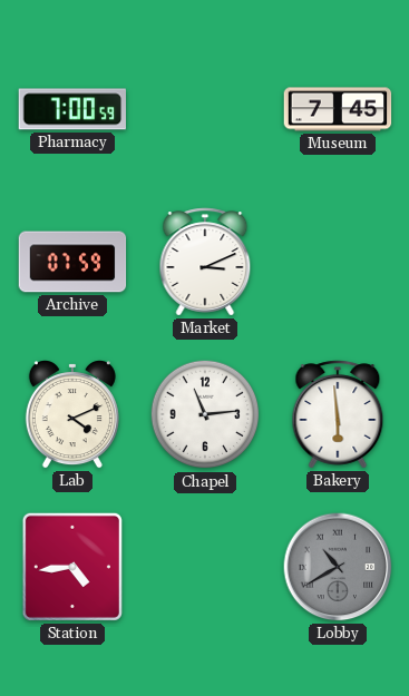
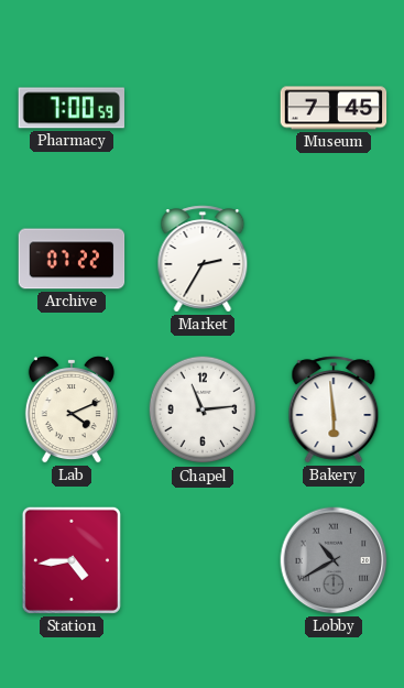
Archive: 07:59 -> 07:22
Market: 3:11 -> 2:35
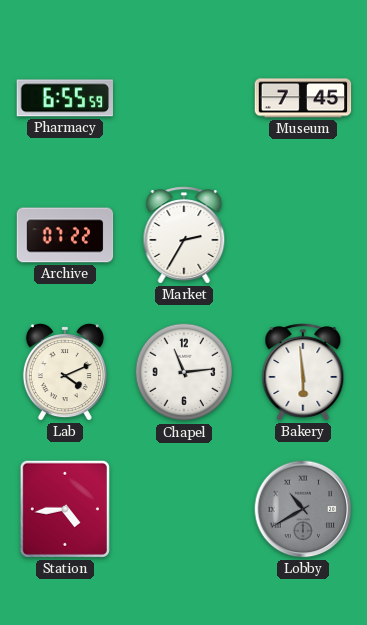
Pharmacy: 7:00 -> 6:55
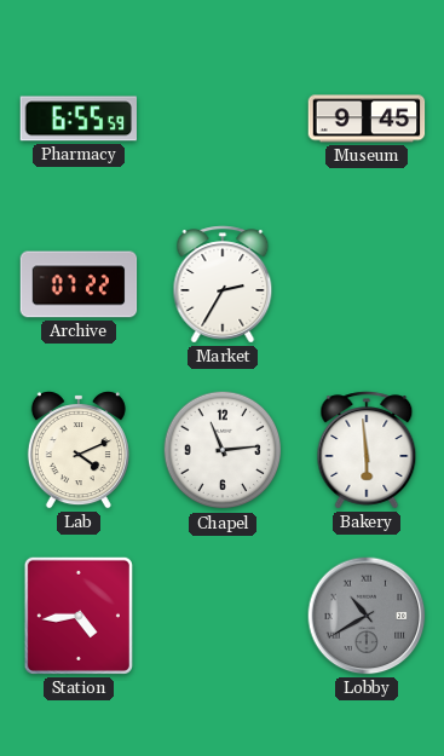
Museum: 7:45 -> 9:45
